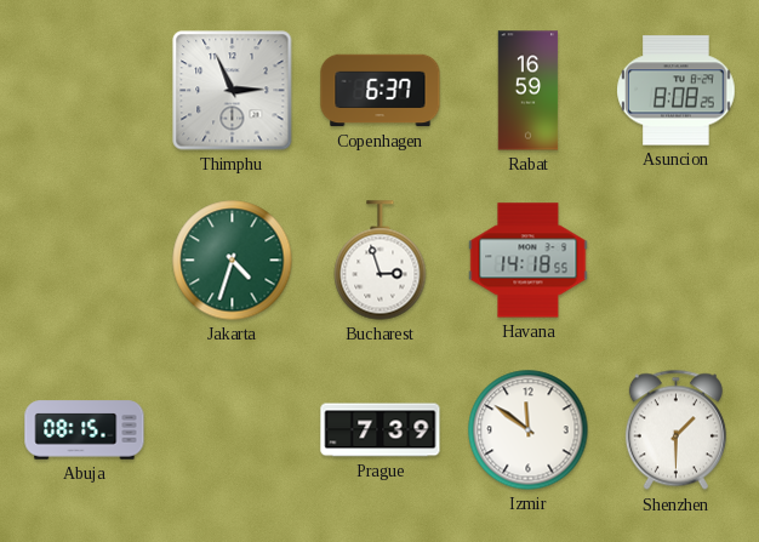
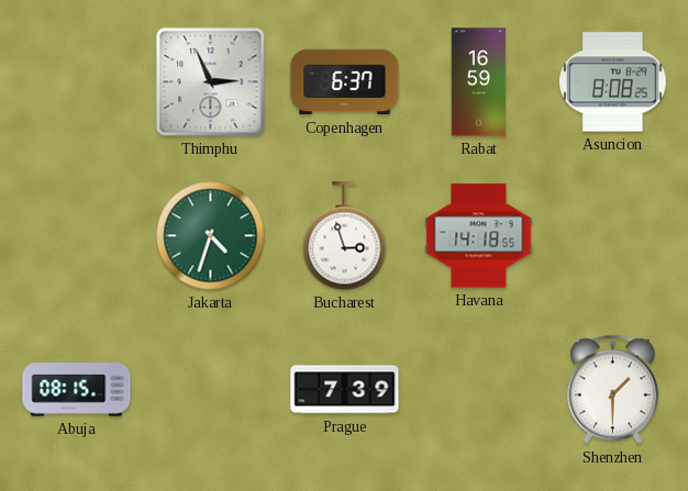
Izmir: 11:51 -> none
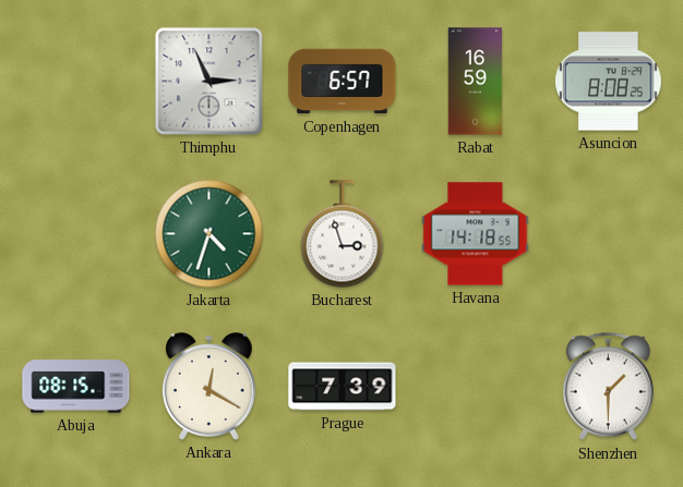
Copenhagen: 6:37 -> 6:57
Ankara: none -> 12:20
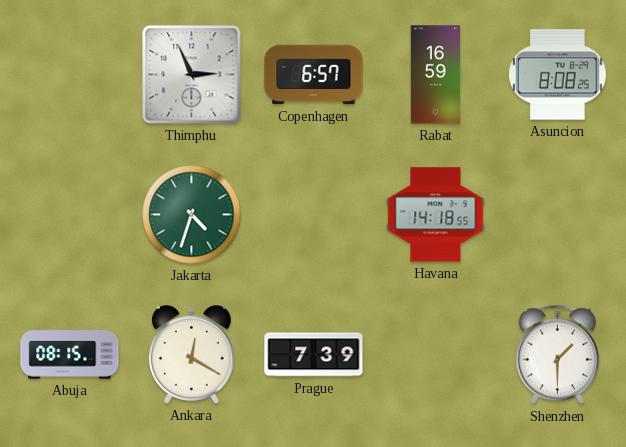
Bucharest: 2:57 -> none
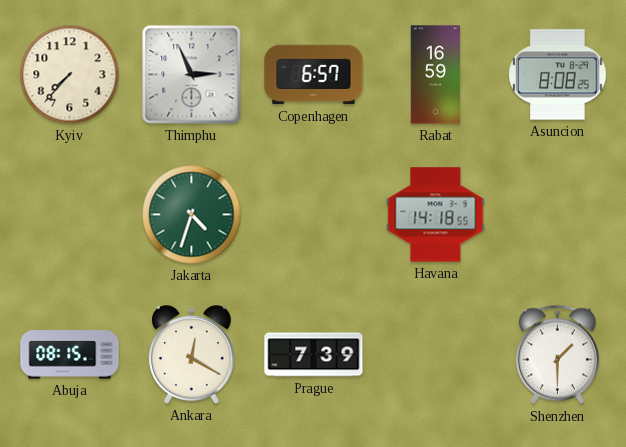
Kyiv: none -> 7:37
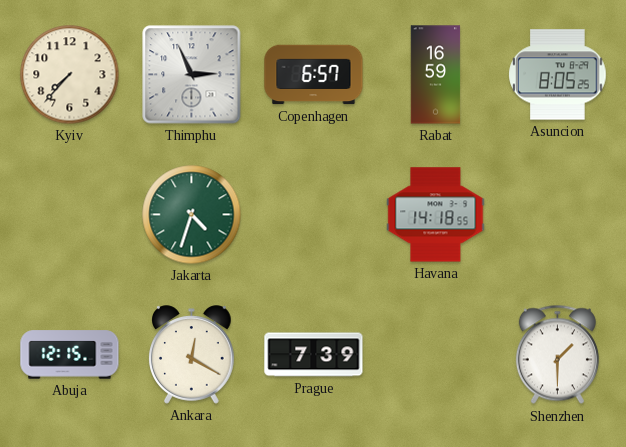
Asuncion: 8:08 -> 8:05
Abuja: 08:15 -> 12:15
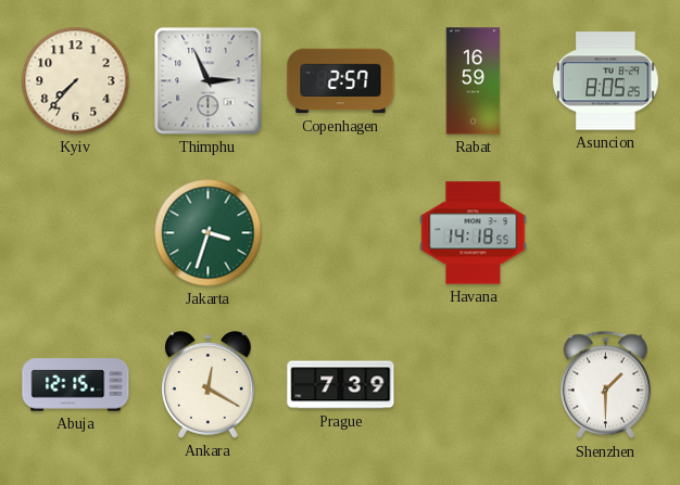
Copenhagen: 6:57 -> 2:57
Jakarta: 4:33 -> 3:33
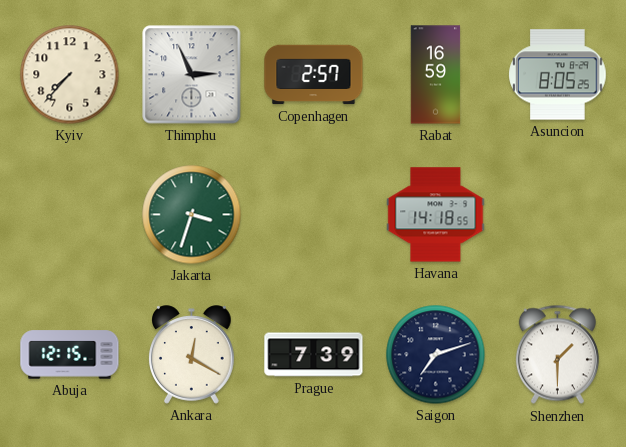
Saigon: none -> 7:12
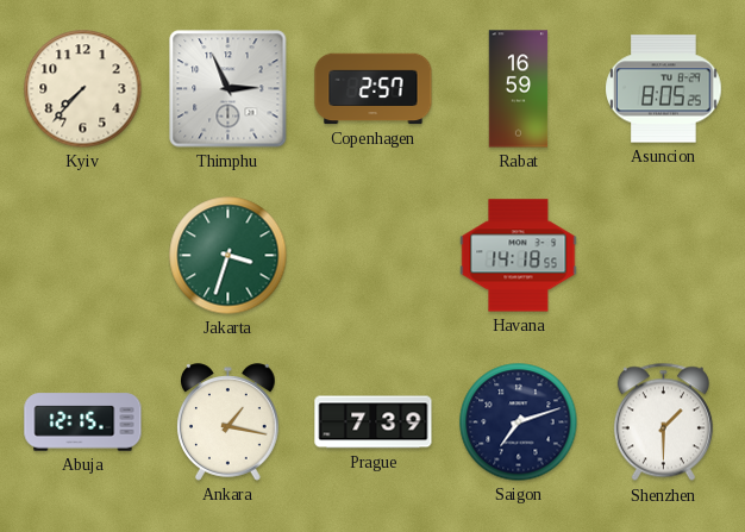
Ankara: 12:20 -> 1:17
